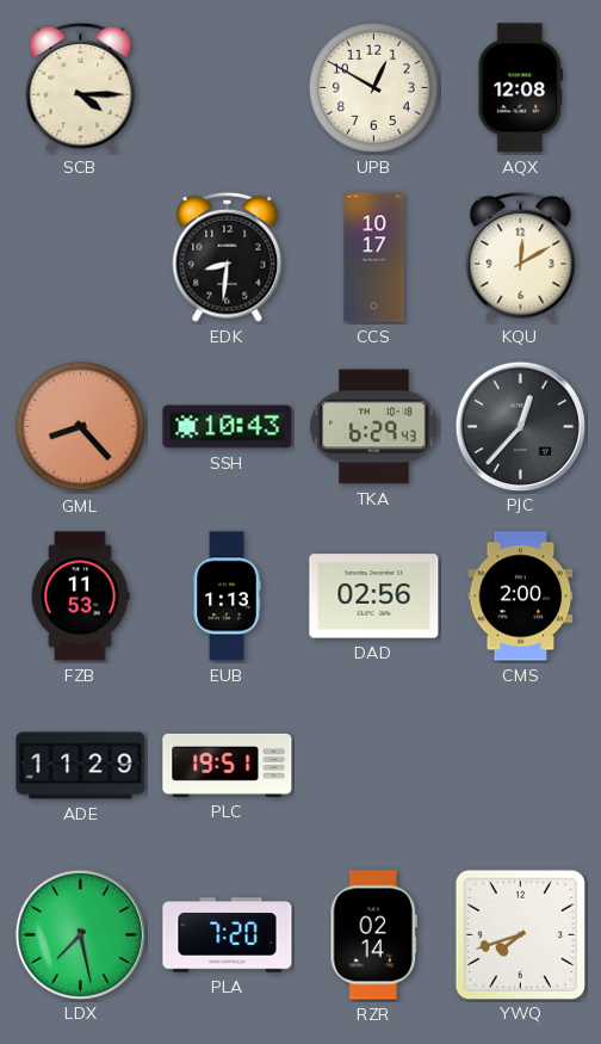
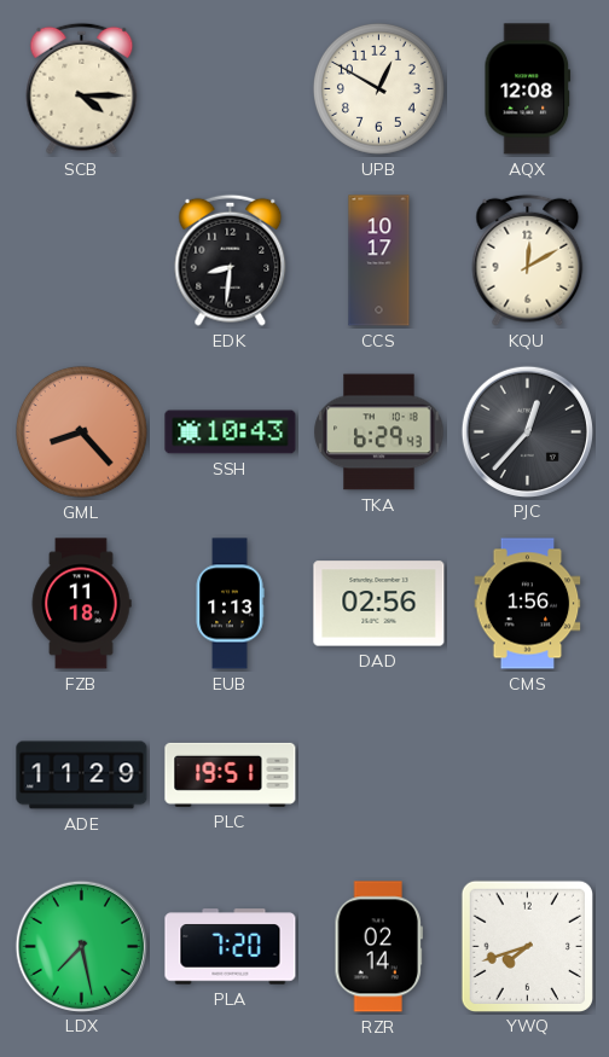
FZB: 11:53 -> 11:18
CMS: 2:00 -> 1:56
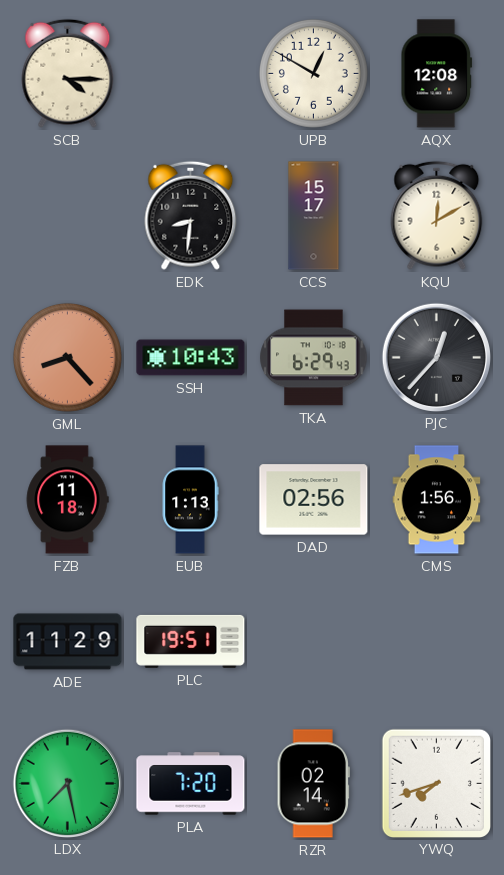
CCS: 10:17 -> 15:17
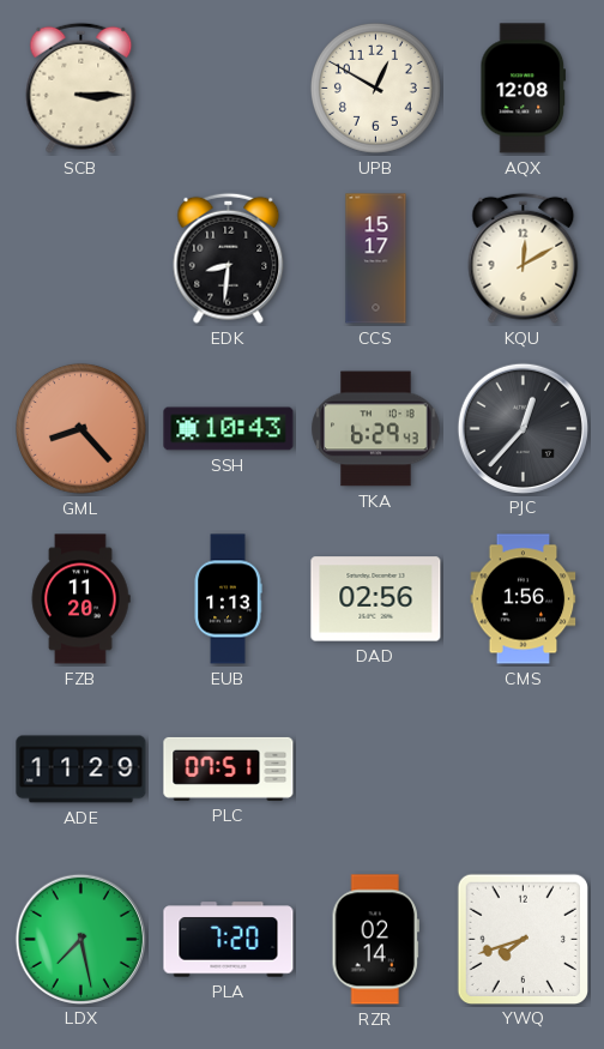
SCB: 4:15 -> 3:15
FZB: 11:18 -> 11:20
PLC: 19:51 -> 07:51
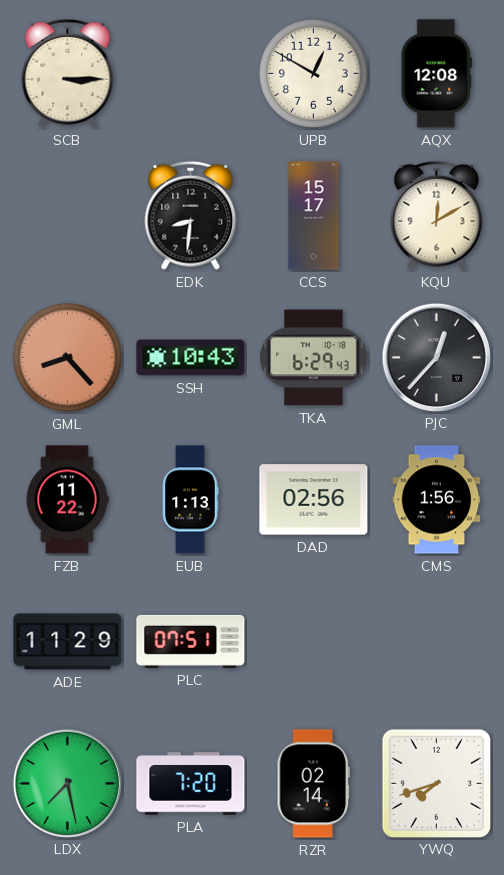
FZB: 11:20 -> 11:22
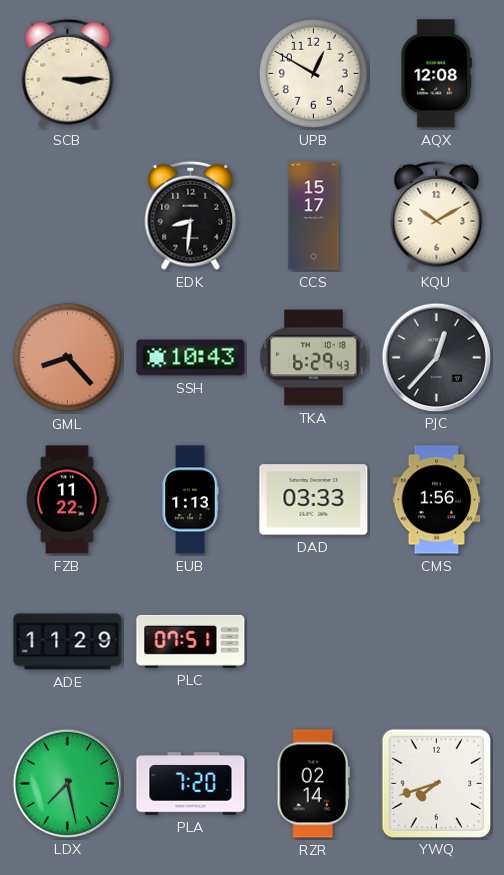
KQU: 12:10 -> 10:10
DAD: 02:56 -> 03:33
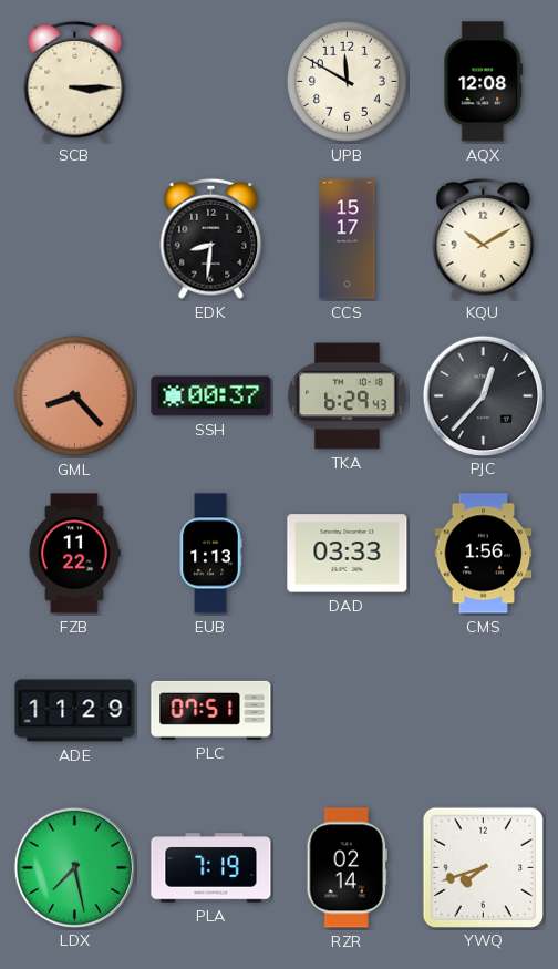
UPB: 12:50 -> 11:50
SSH: 10:43 -> 00:37
PLA: 7:20 -> 7:19
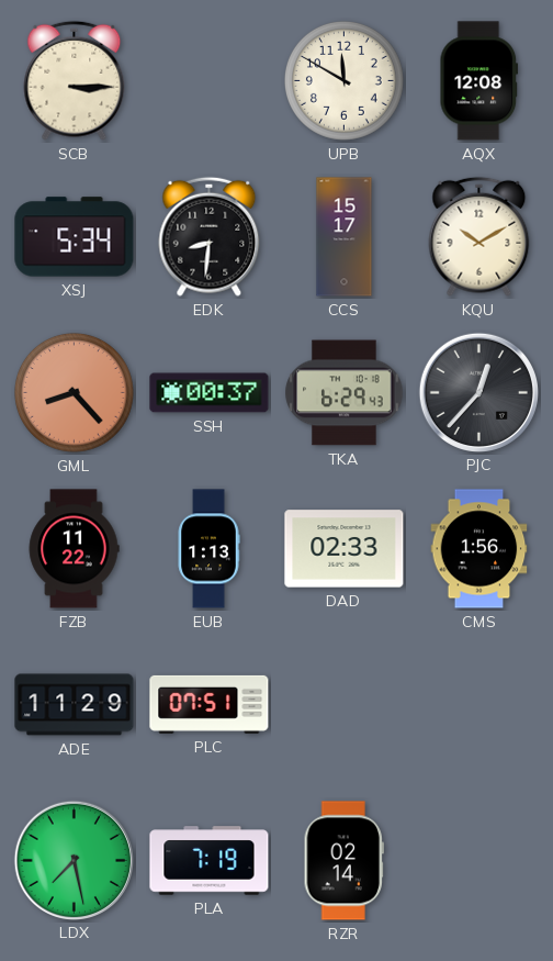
XSJ: none -> 5:34
DAD: 03:33 -> 02:33
YWQ: 7:42 -> none
